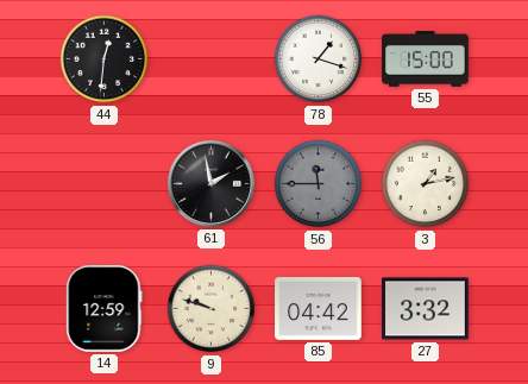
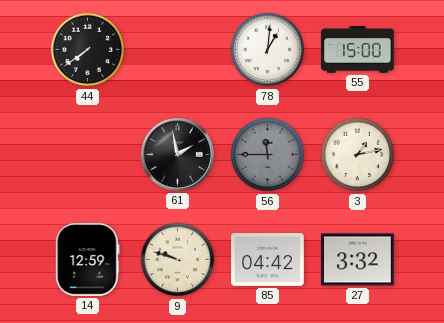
44: 12:31 -> 7:39
78: 1:18 -> 1:01
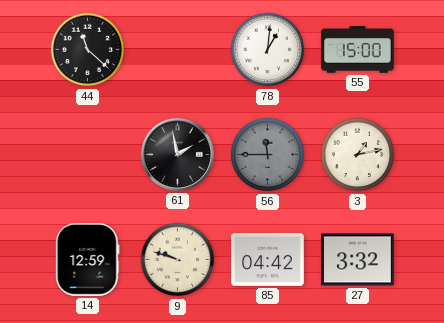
44: 7:39 -> 11:22
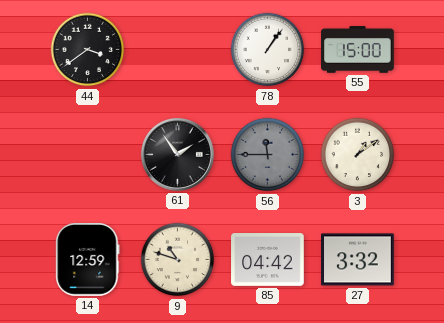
44: 11:22 -> 3:39
78: 1:01 -> 1:06
61: 1:58 -> 1:54
3: 1:13 -> 1:09
9: 9:48 -> 10:48
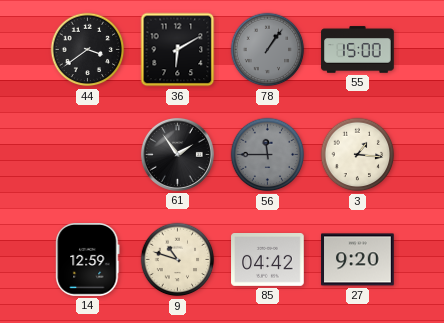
36: none -> 6:10
78 dial: white -> grey
3: 1:09 -> 1:16
27: 3:32 -> 9:20
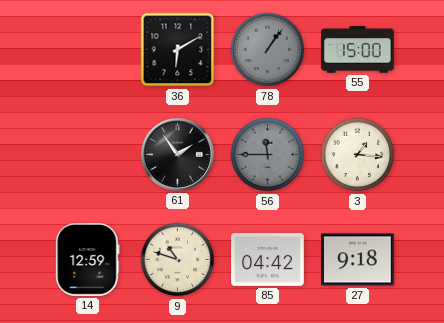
44: 3:39 -> none
27: 9:20 -> 9:18
